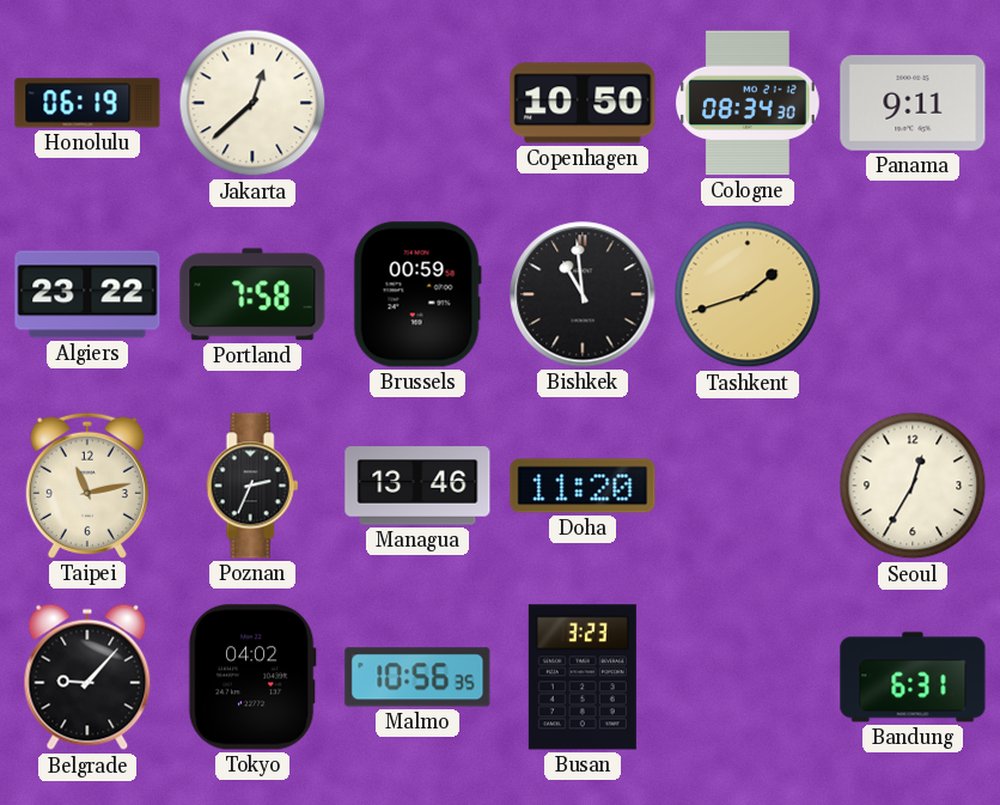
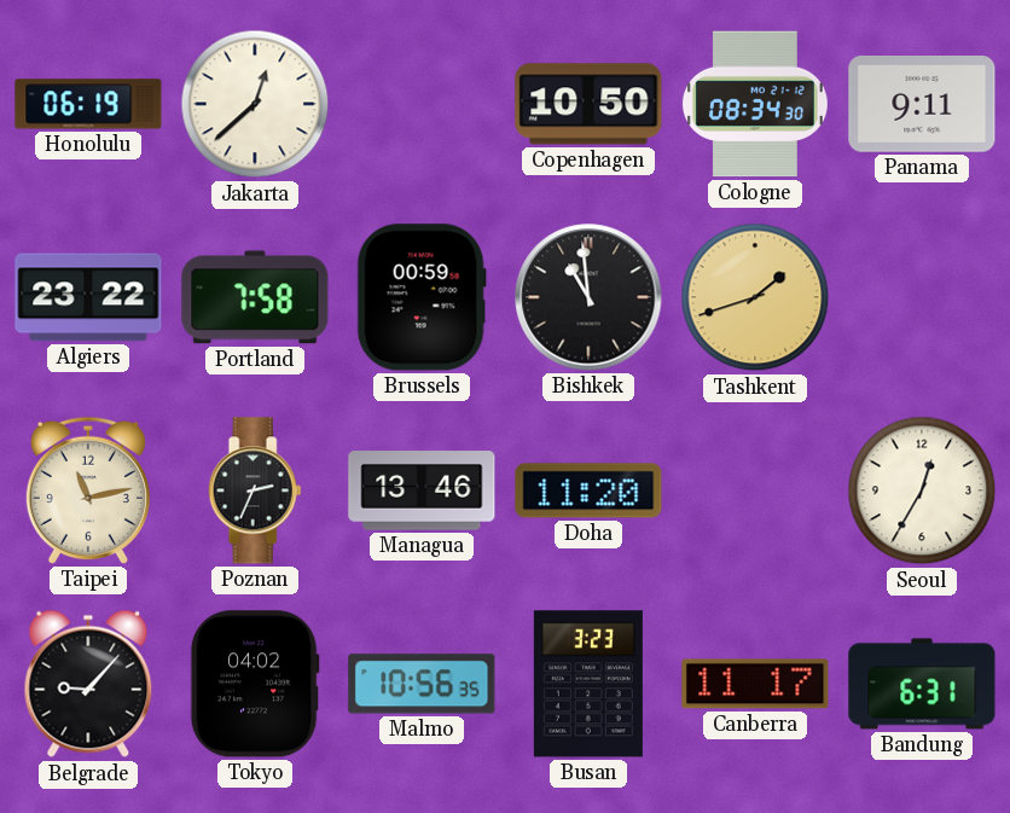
Canberra: none -> 11:17
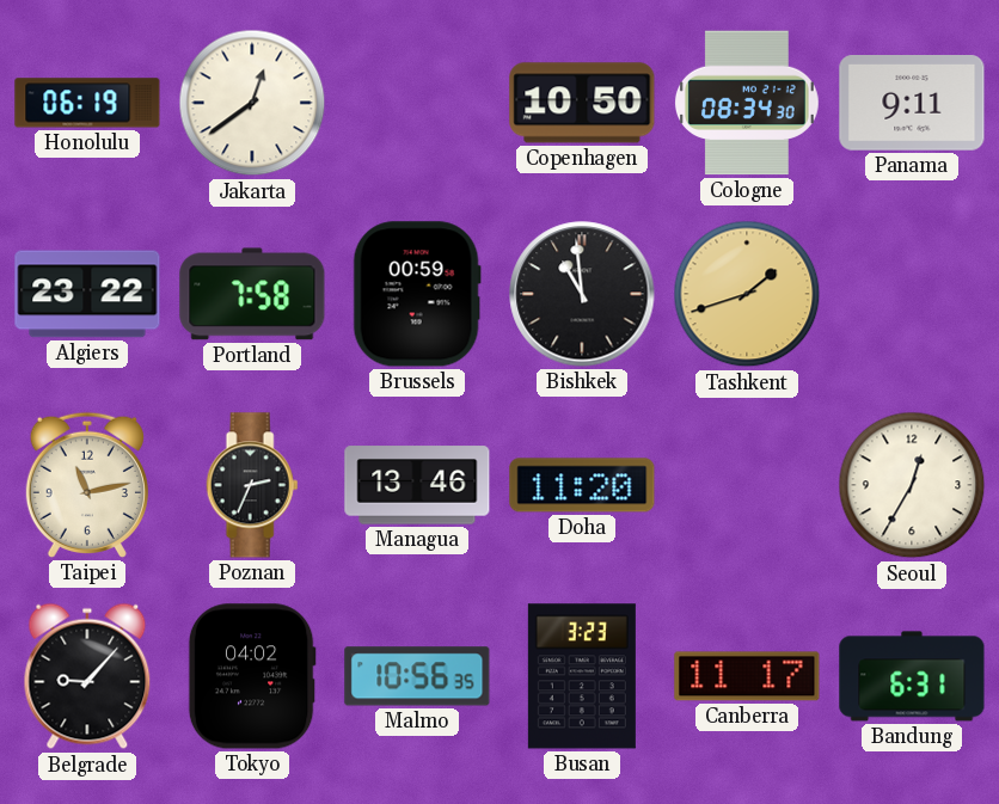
Jakarta: 12:38 -> 12:39
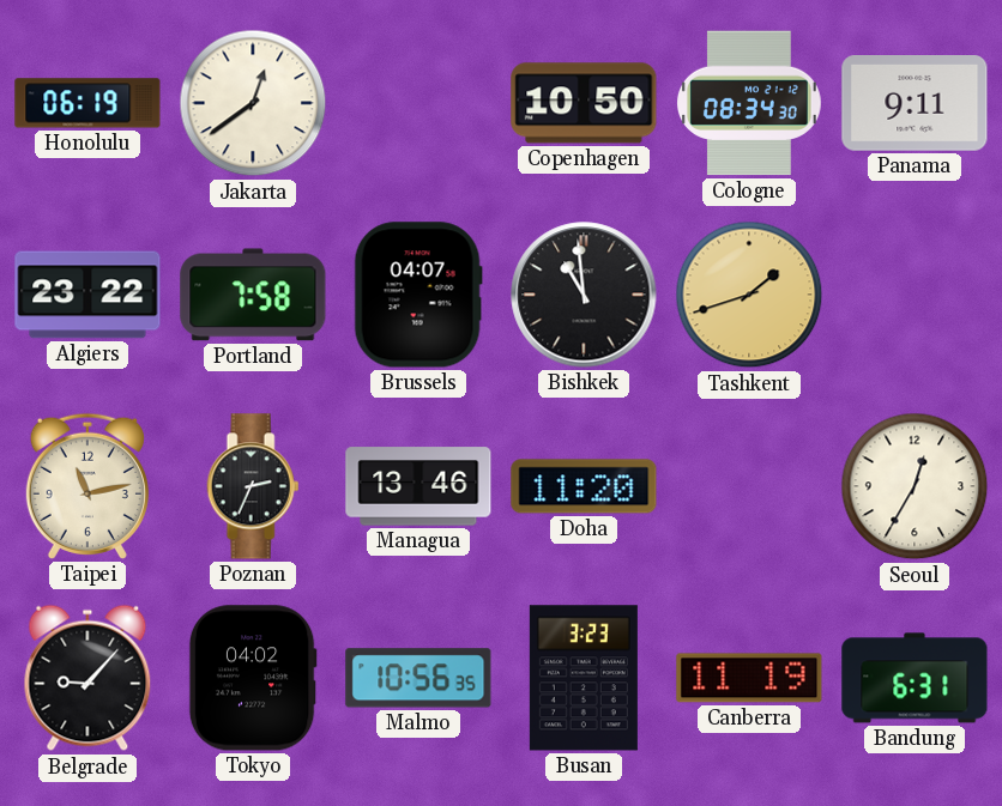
Brussels: 00:59 -> 04:07
Canberra: 11:17 -> 11:19
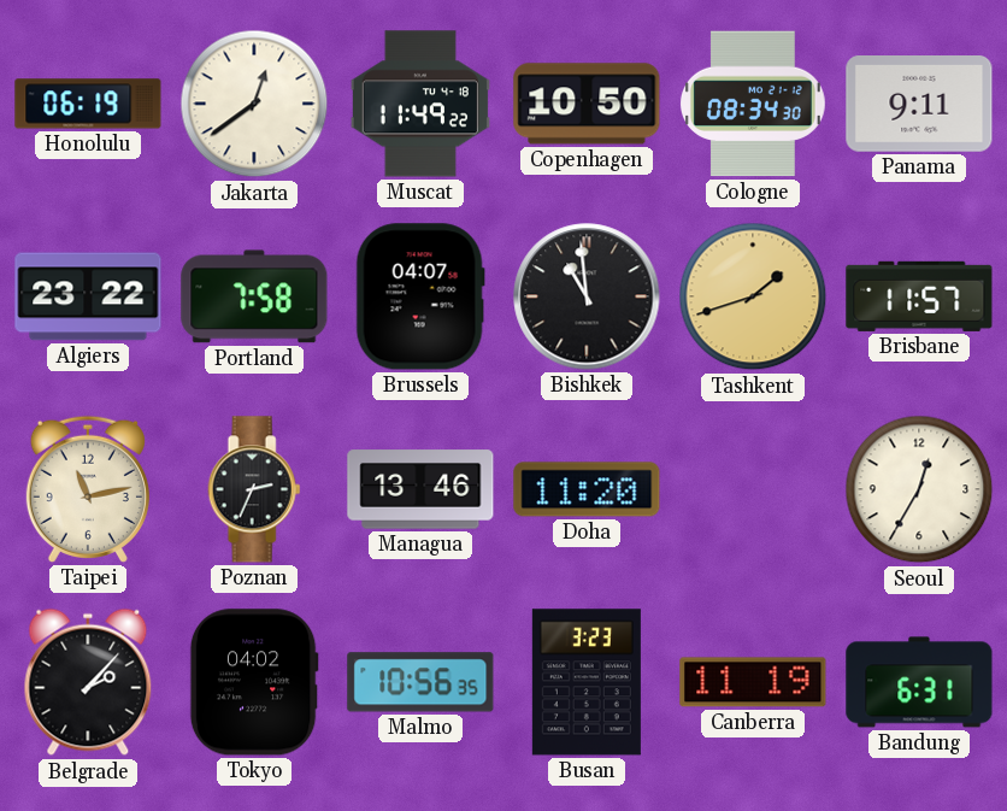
Muscat: none -> 11:49
Brisbane: none -> 11:57
Belgrade: 9:07 -> 2:07
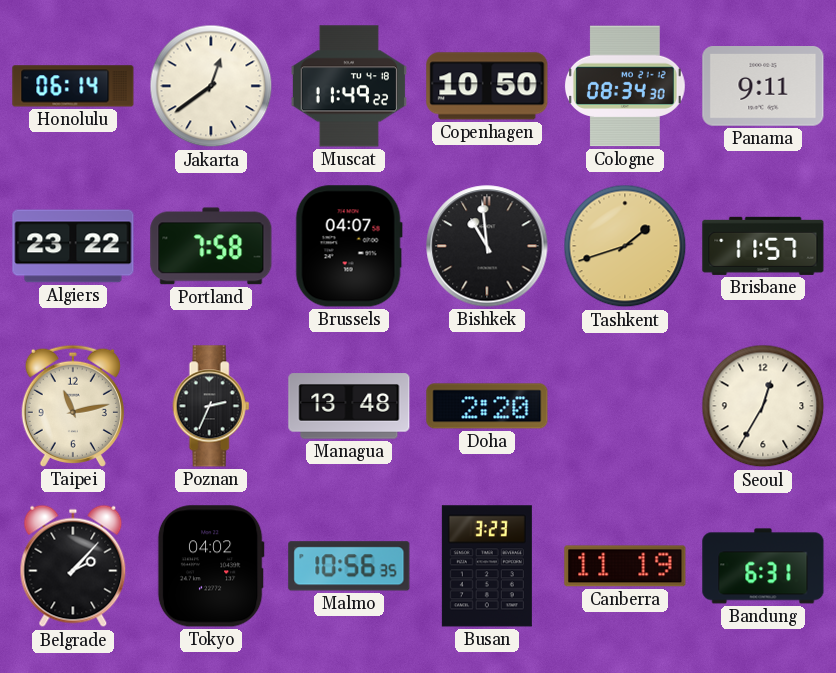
Honolulu: 06:19 -> 06:14
Managua: 13:46 -> 13:48
Doha: 11:20 -> 2:20
